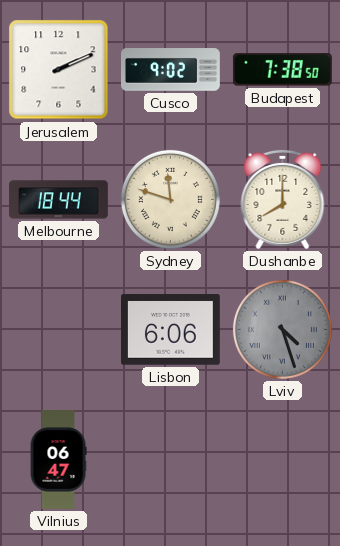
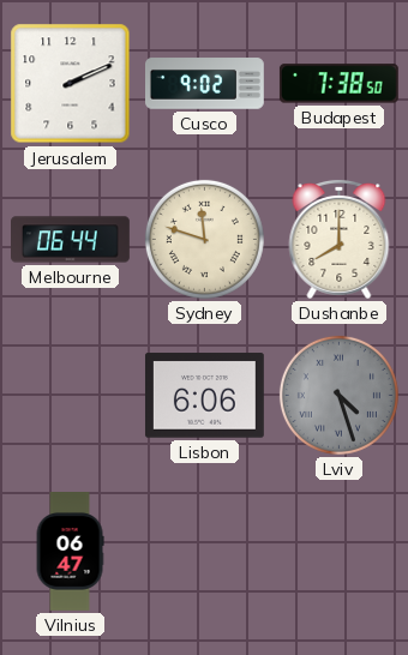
Melbourne: 18:44 -> 06:44
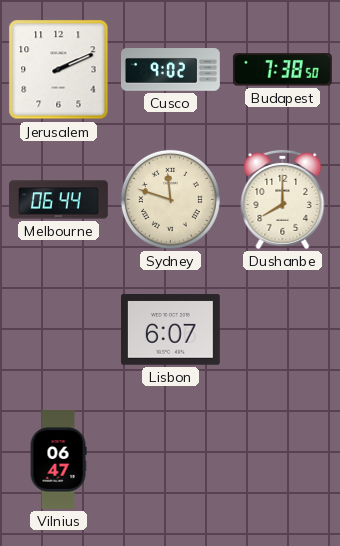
Lisbon: 6:06 -> 6:07
Lviv: 4:27 -> none
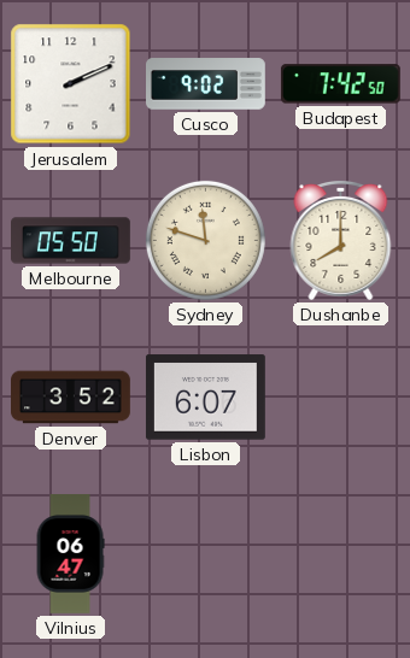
Budapest: 7:38 -> 7:42
Melbourne: 06:44 -> 05:50
Denver: none -> 3:52
